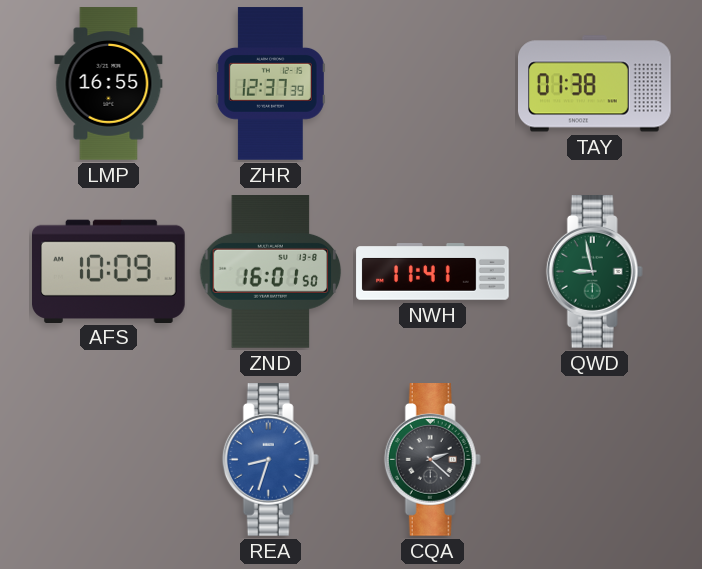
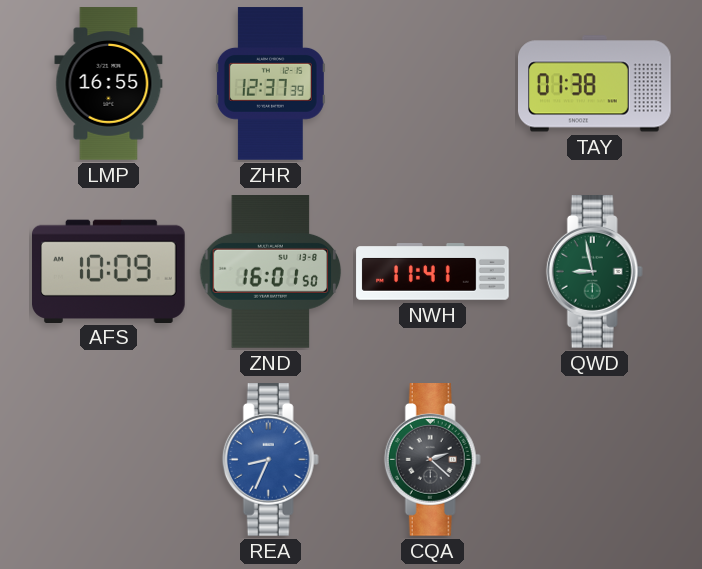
REA: 8:33 -> 8:34
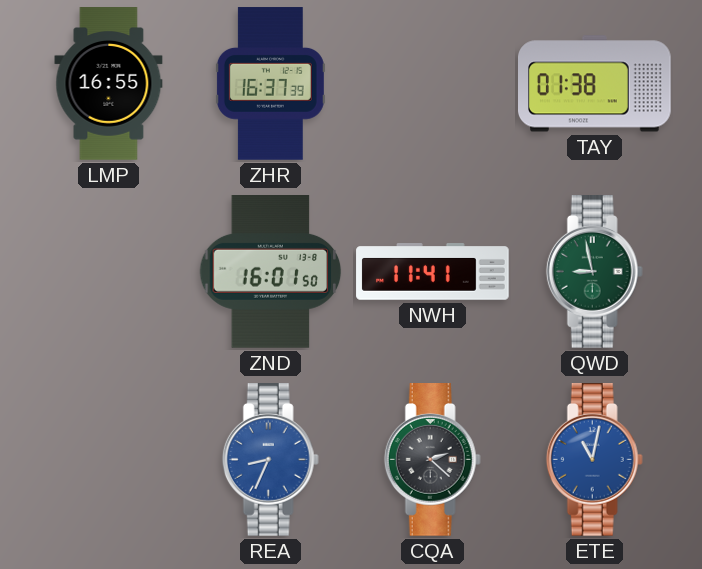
ZHR: 12:37 -> 16:37
AFS: 10:09 -> none
ETE: none -> 11:02
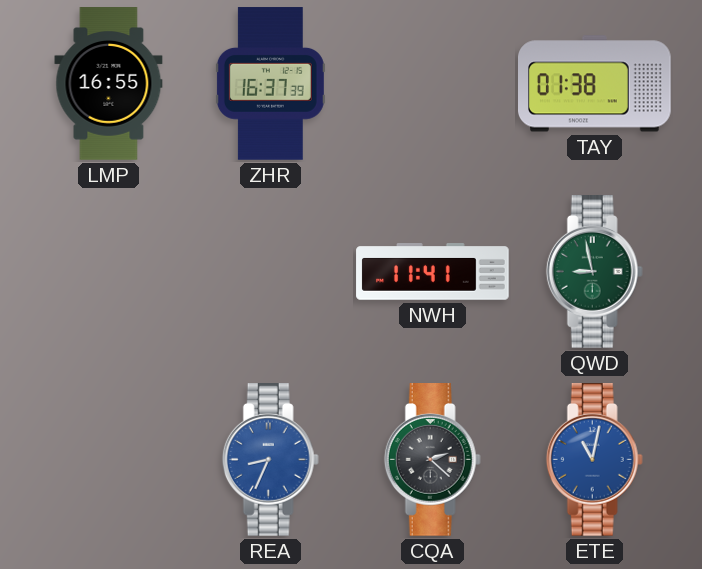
ZND: 16:01 -> none
